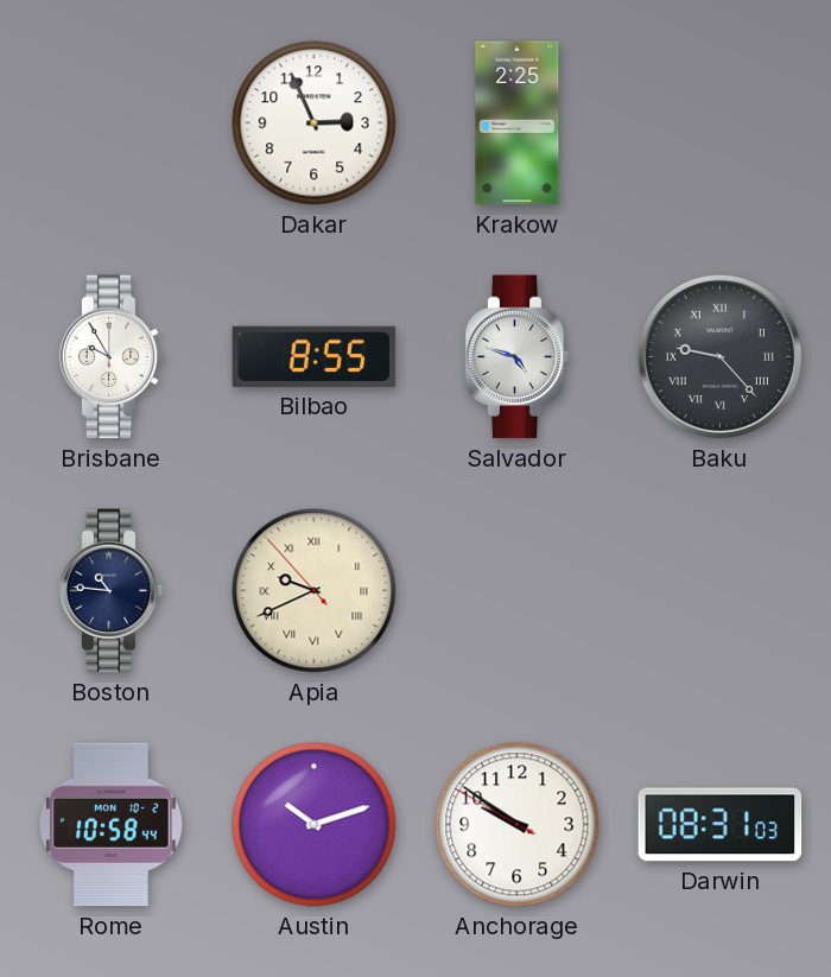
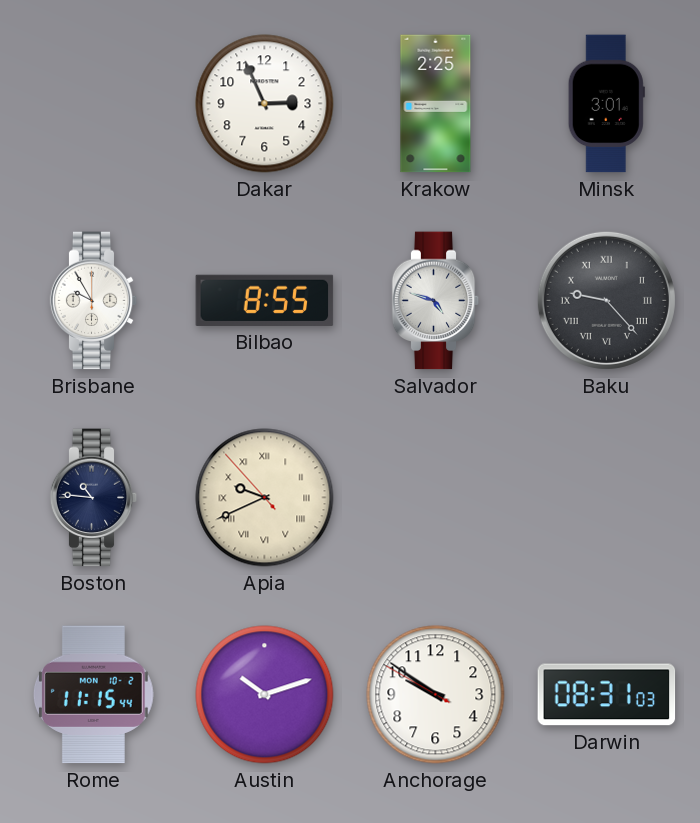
Minsk: none -> 3:01
Rome: 10:58 -> 11:15
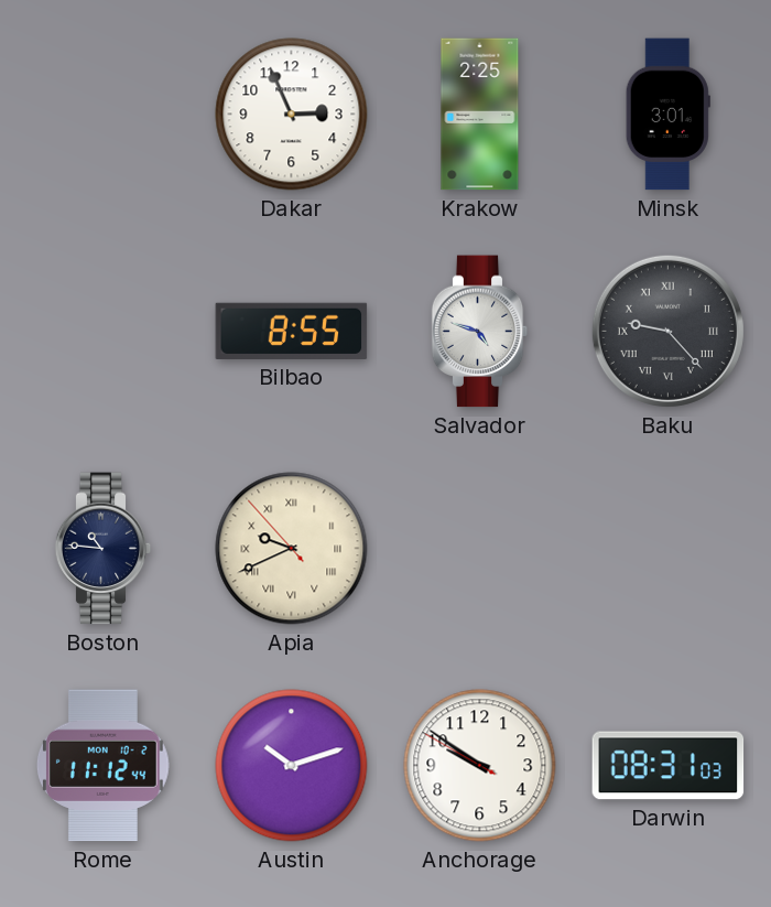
Brisbane: 9:55 -> none
Rome: 11:15 -> 11:12
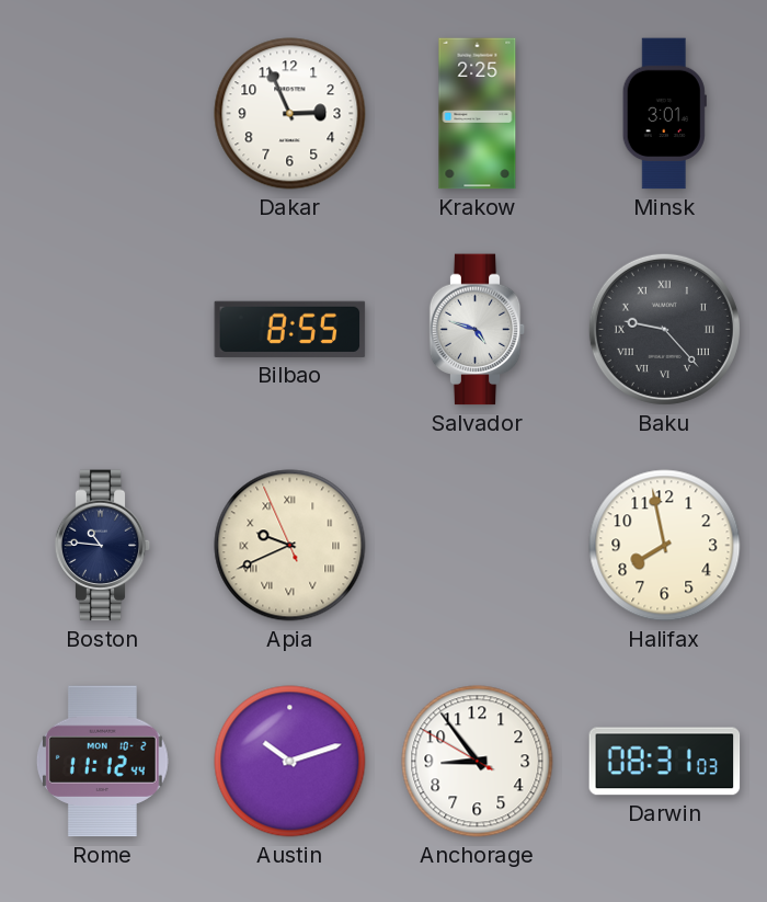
Apia: 9:40:53 -> 9:40:56
Halifax: none -> 7:58
Anchorage: 9:50 -> 8:53
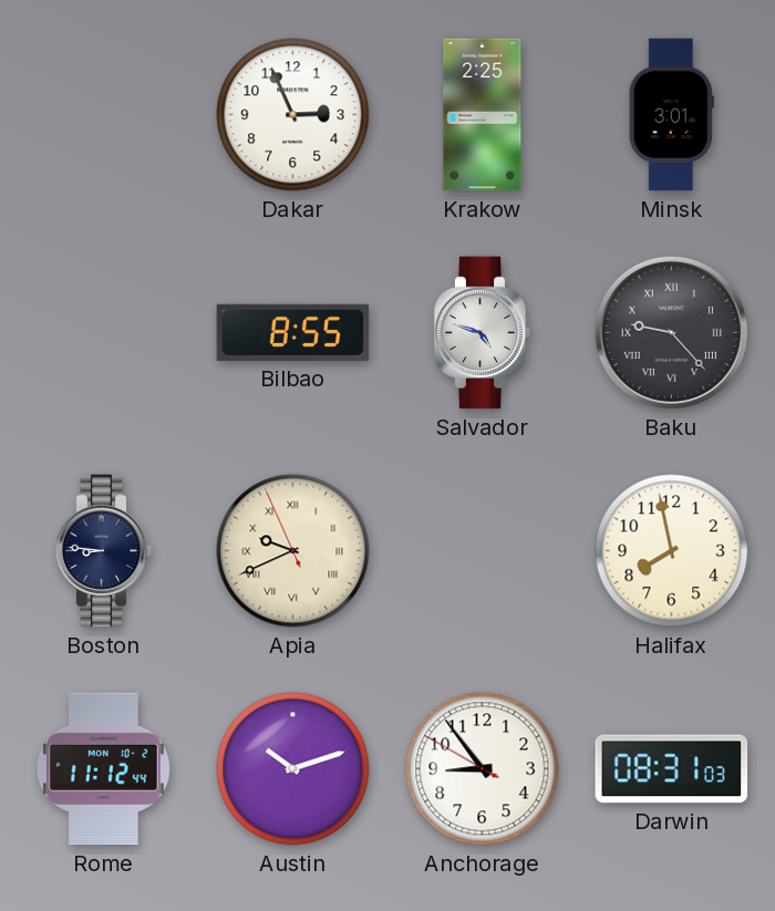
Boston: 10:46 -> 8:46
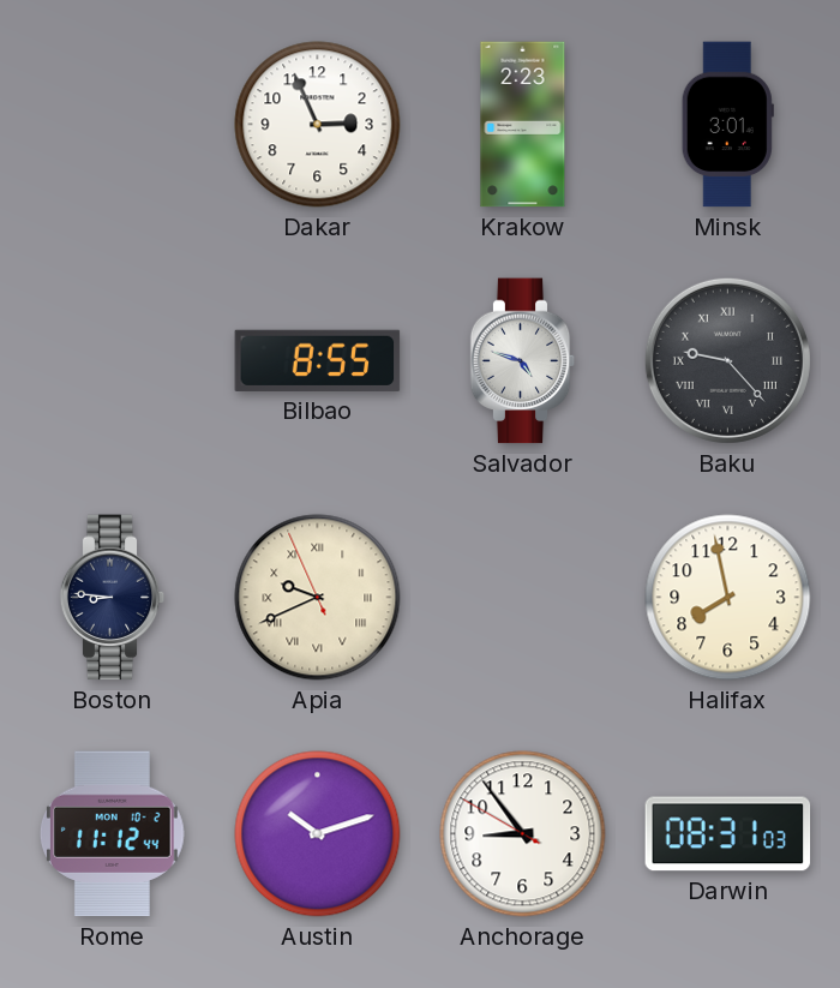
Krakow: 2:25 -> 2:23
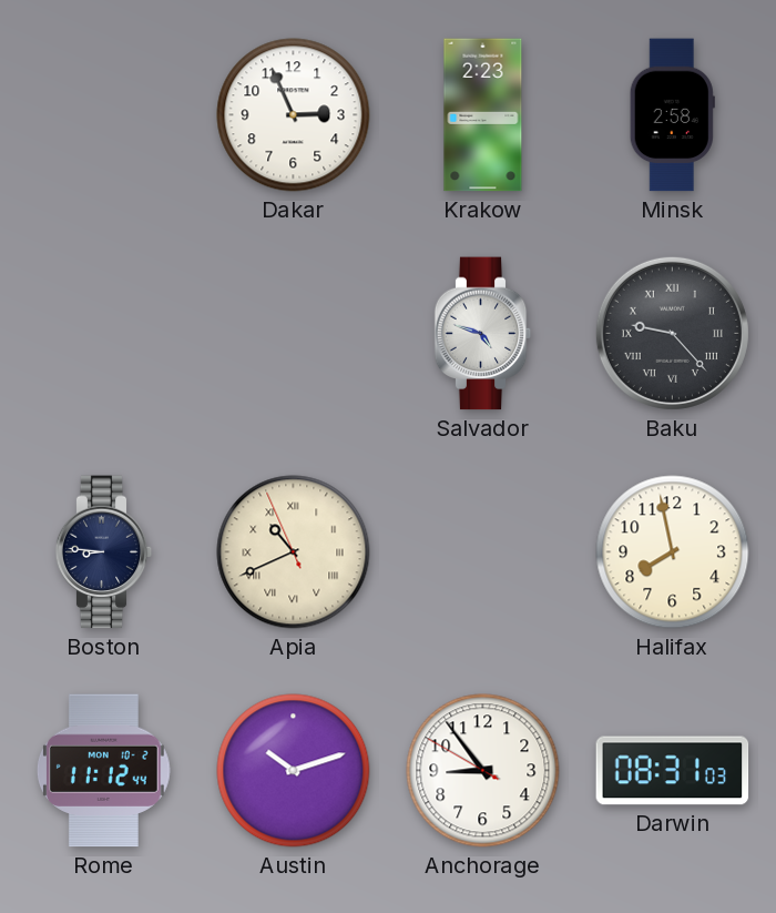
Minsk: 3:01 -> 2:58
Bilbao: 8:55 -> none
Apia: 9:40 -> 10:40
